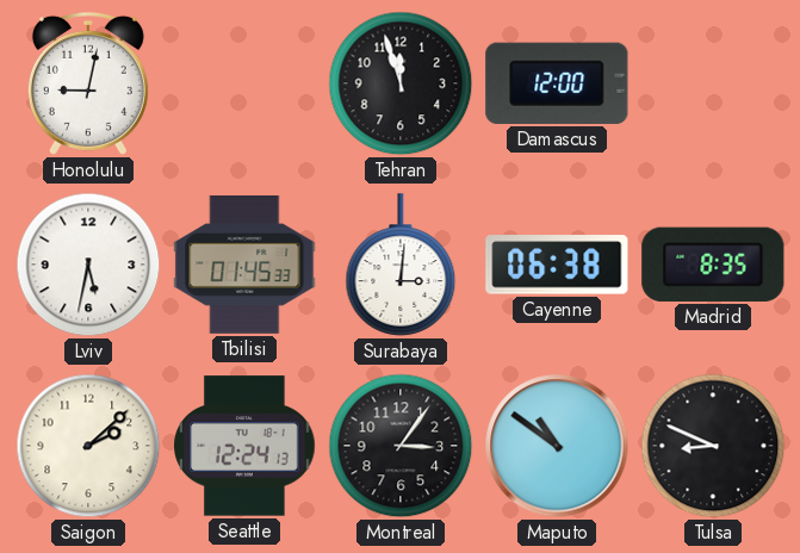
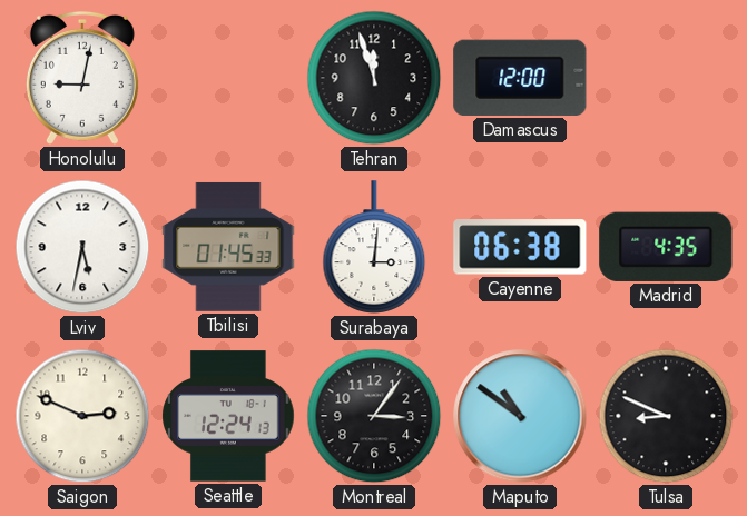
Madrid: 8:35 -> 4:35
Saigon: 2:08 -> 2:49
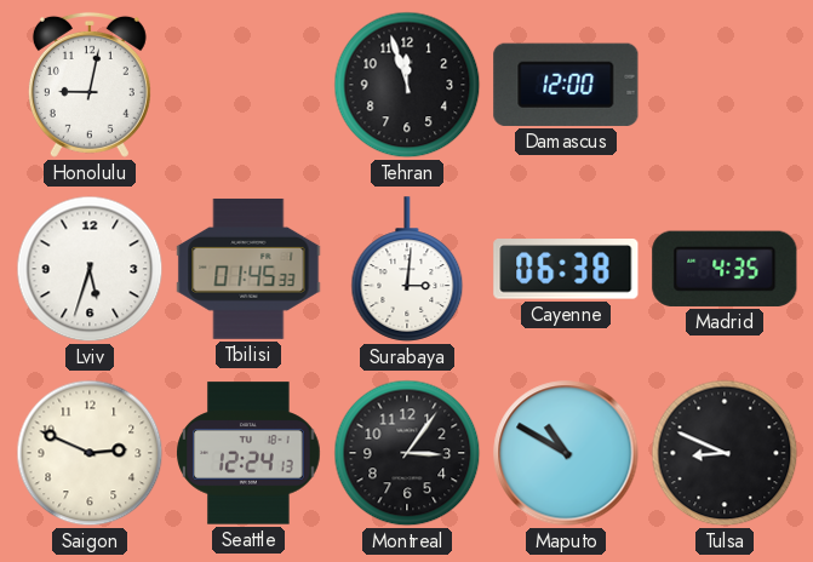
Lviv: 5:32 -> 5:33
Maputo: 10:51 -> 10:50
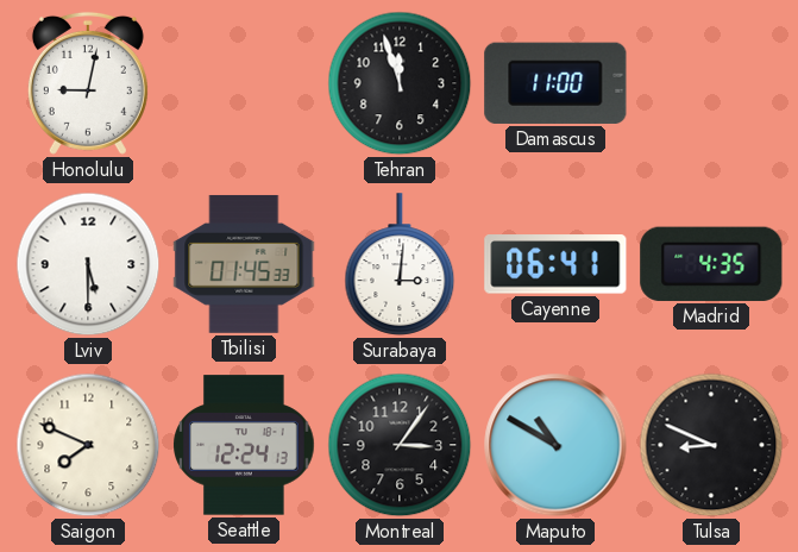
Damascus: 12:00 -> 11:00
Lviv: 5:33 -> 5:30
Cayenne: 06:38 -> 06:41
Saigon: 2:49 -> 7:49
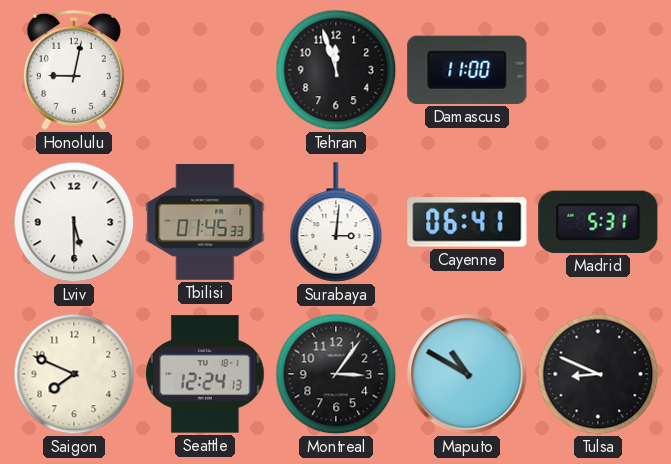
Madrid: 4:35 -> 5:31
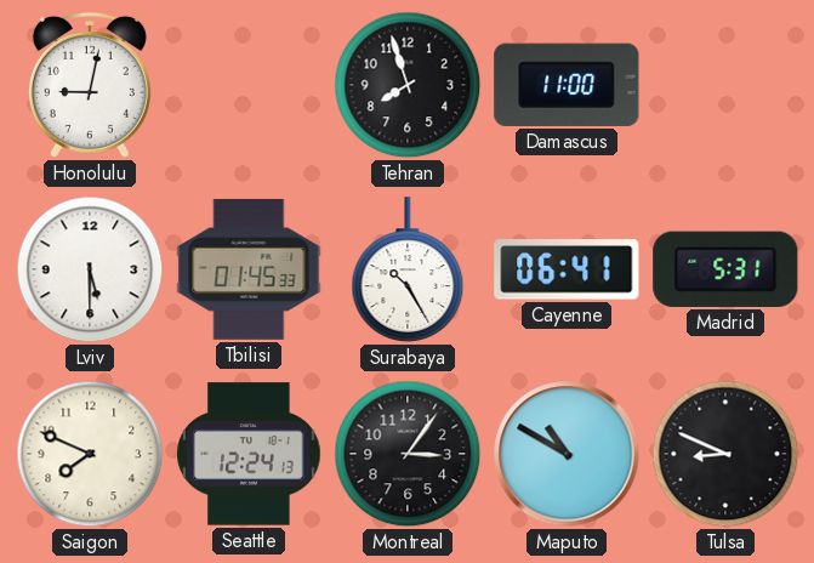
Tehran: 11:57 -> 7:57
Surabaya: 3:01 -> 10:25
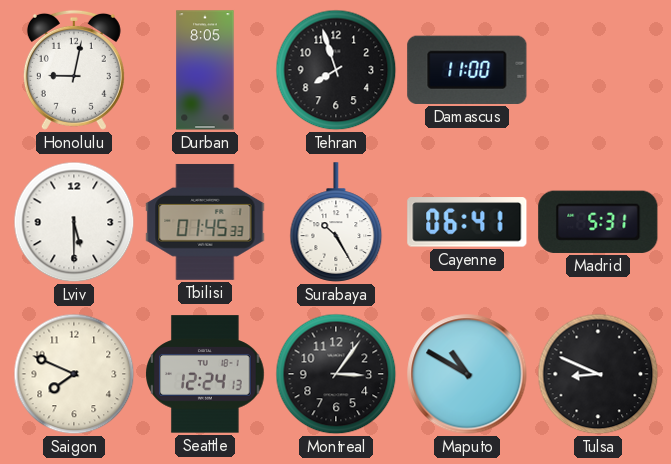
Durban: none -> 8:05
